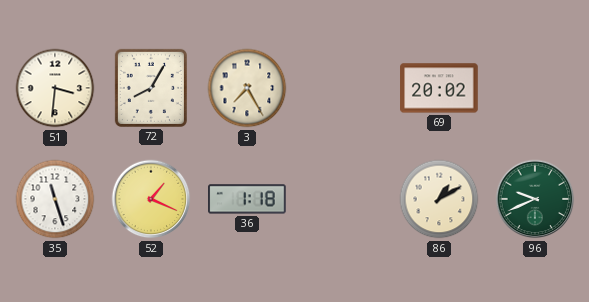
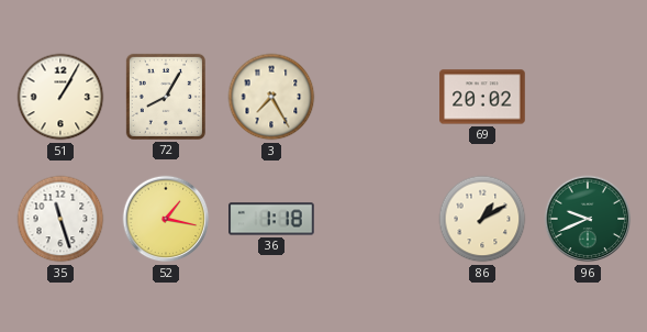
51: 3:31 -> 1:05
52: 1:19 -> 1:17
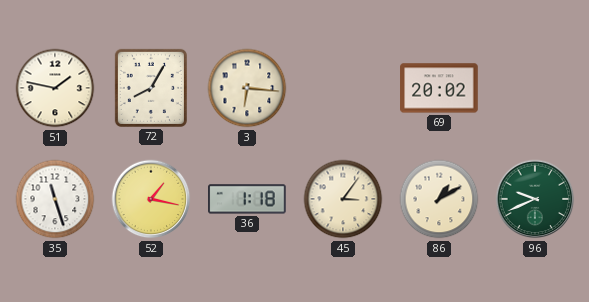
51: 1:05 -> 1:47
3: 7:25 -> 6:16
45: none -> 3:06
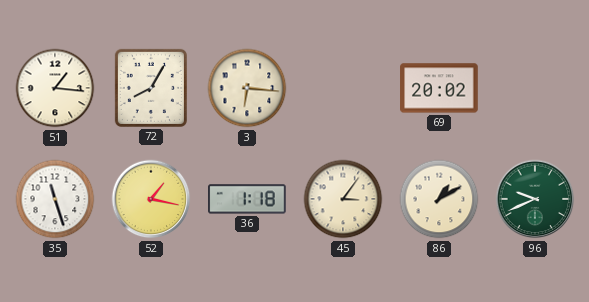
51: 1:47 -> 1:16
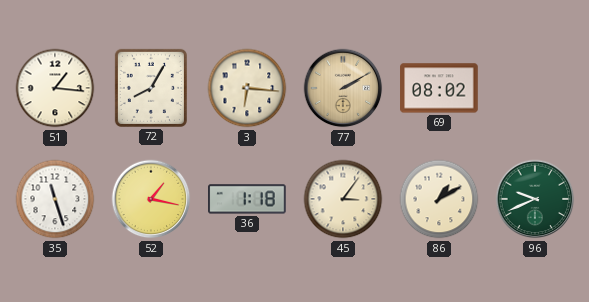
77: none -> 2:10
69: 20:02 -> 08:02
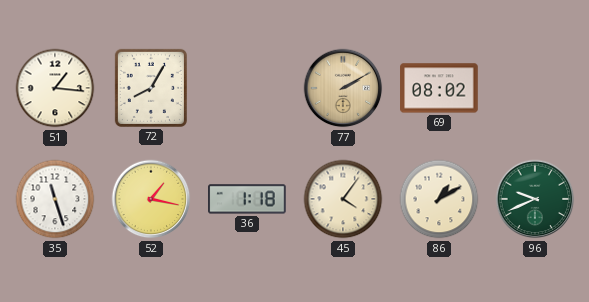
3: 6:16 -> none
45: 3:06 -> 4:06
